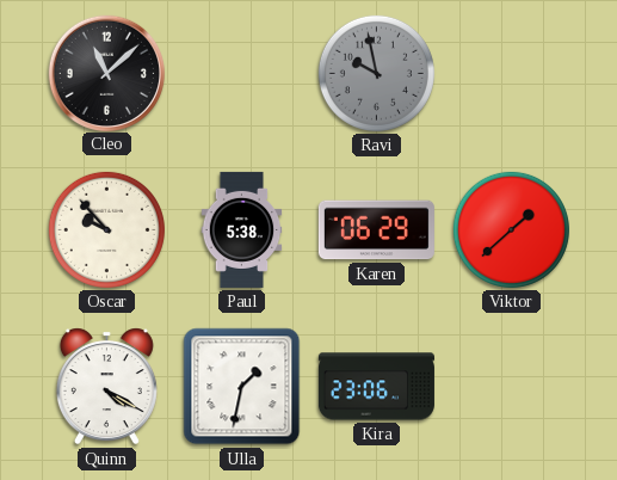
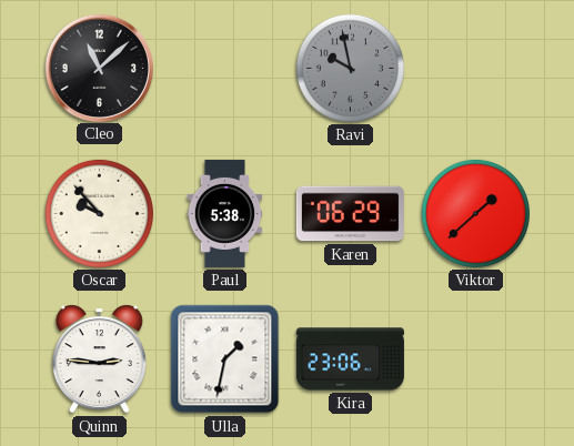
Quinn: 4:20 -> 2:46
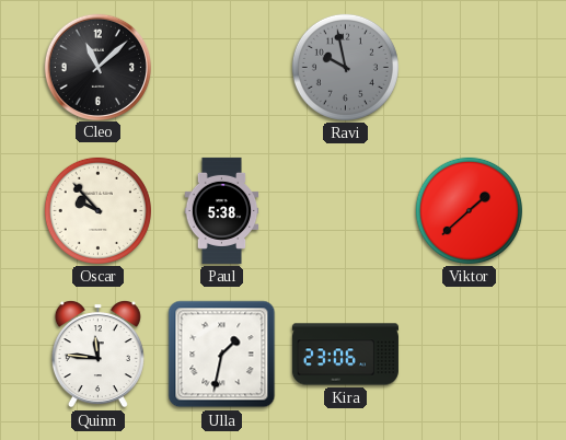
Karen: 06:29 -> none
Quinn: 2:46 -> 11:46
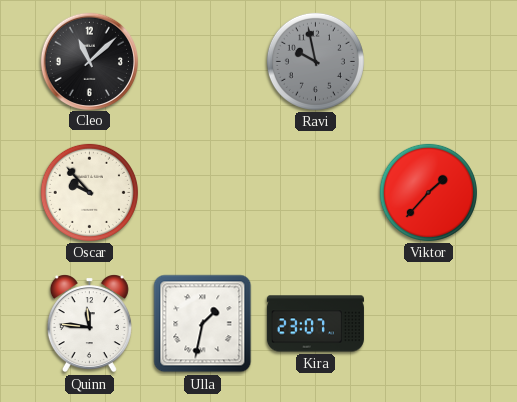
Paul: 5:38 -> none
Viktor: 1:38 -> 1:37
Kira: 23:06 -> 23:07
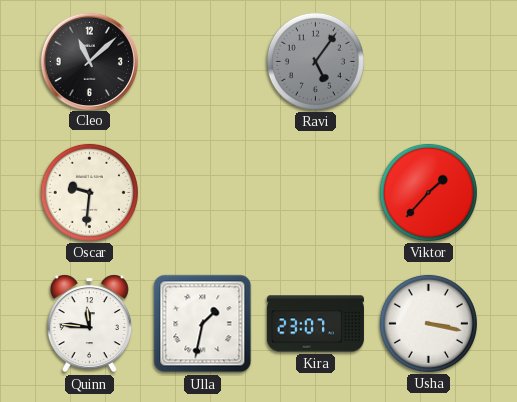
Ravi: 9:58 -> 5:06
Oscar: 9:53 -> 9:31
Usha: none -> 3:17
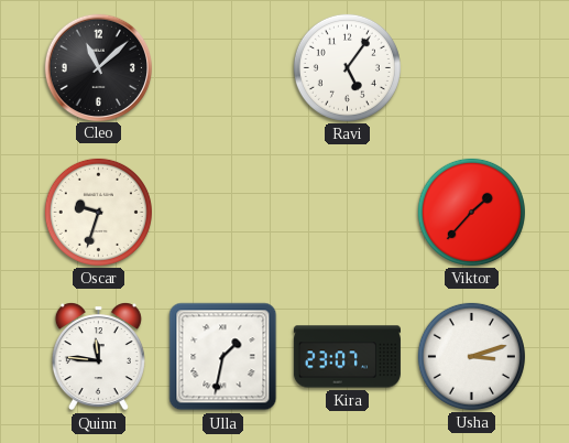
Ravi dial: grey -> white
Oscar: 9:31 -> 9:33
Usha: 3:17 -> 3:12
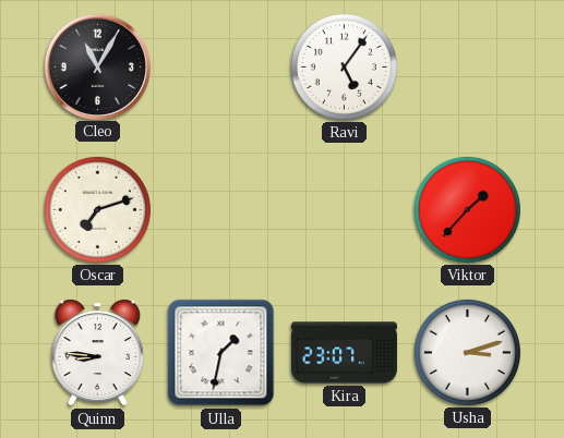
Cleo: 11:08 -> 11:05
Oscar: 9:33 -> 7:12
Quinn: 11:46 -> 8:46
